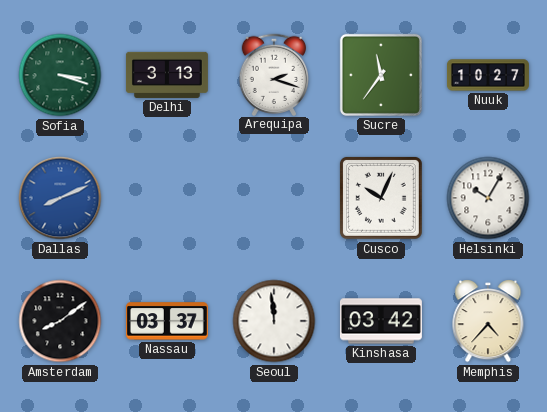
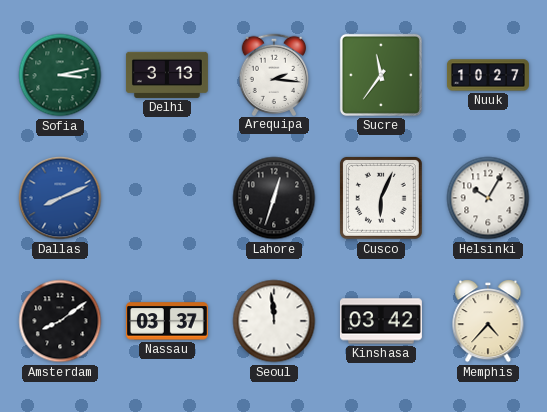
Sofia: 3:18 -> 3:13
Arequipa: 2:18 -> 2:16
Lahore: none -> 12:33
Cusco: 10:04 -> 6:04
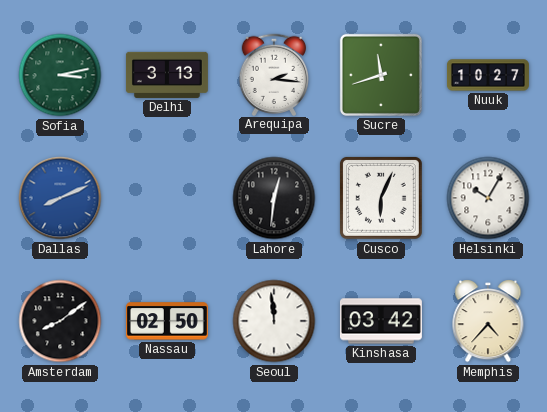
Sucre: 11:36 -> 11:42
Lahore: 12:33 -> 12:31
Nassau: 03:37 -> 02:50
